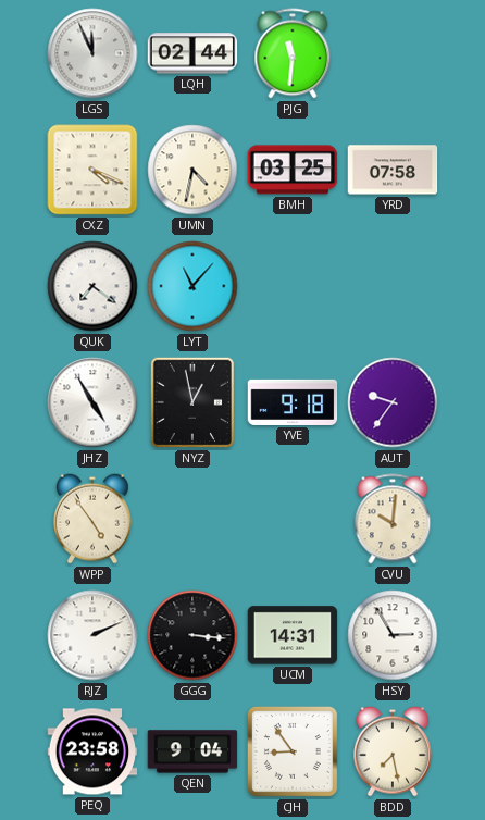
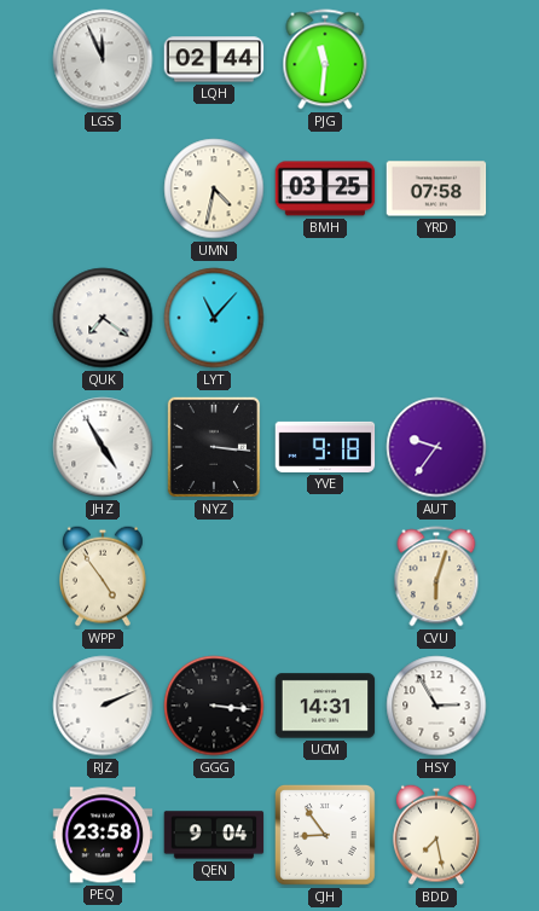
CXZ: 4:19 -> none
NYZ: 12:58 -> 3:16
CVU: 10:01 -> 6:03
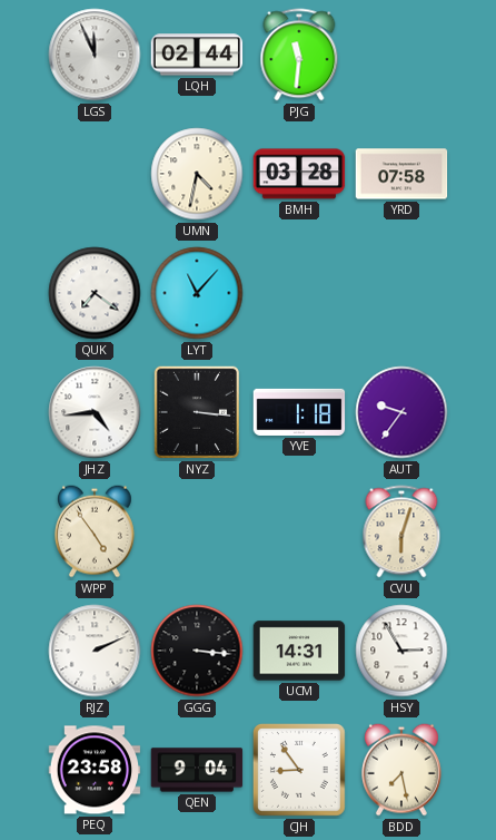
BMH: 03:25 -> 03:28
JHZ: 4:55 -> 4:44
YVE: 9:18 -> 1:18
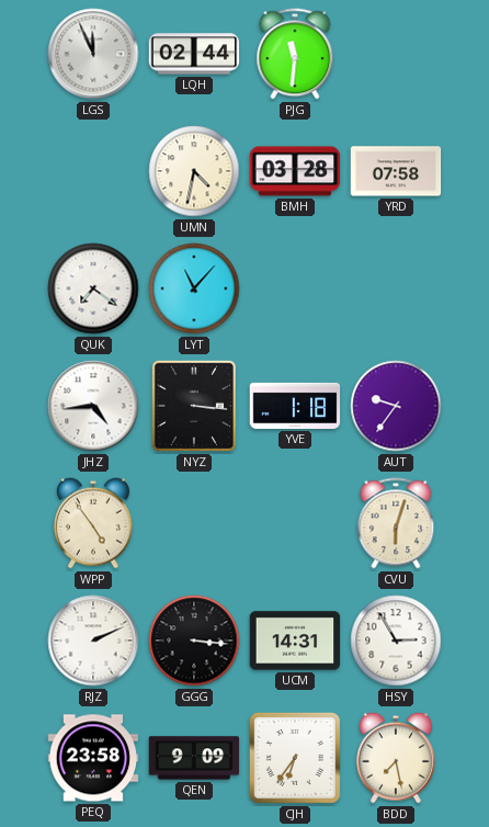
QEN: 9:04 -> 9:09
CJH: 8:54 -> 6:36
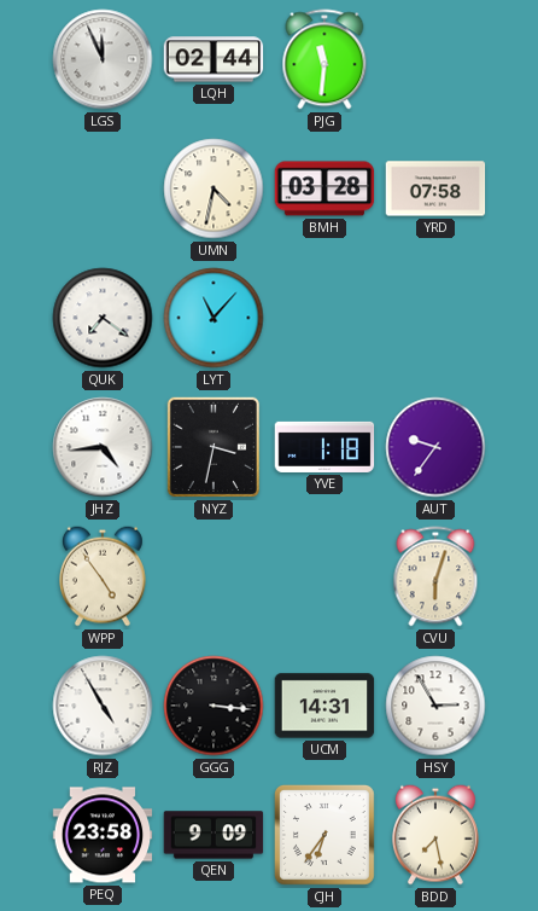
NYZ: 3:16 -> 3:32
RJZ: 2:11 -> 4:55
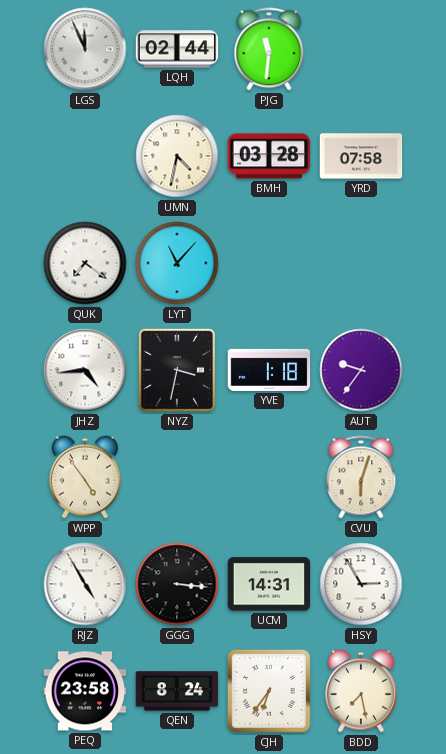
QEN: 9:09 -> 8:24
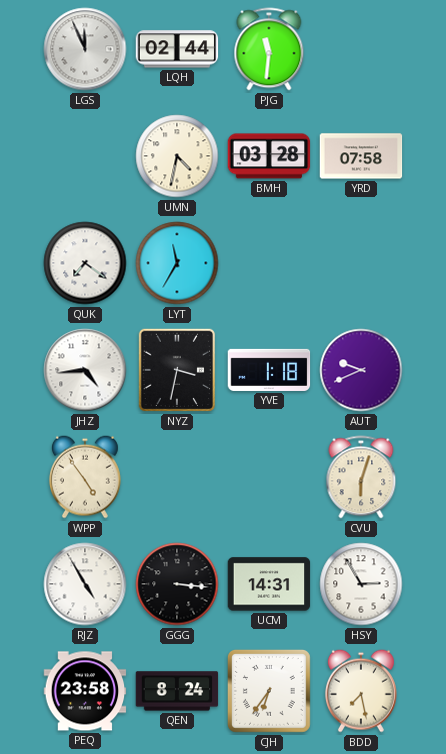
LYT: 11:07 -> 11:35
AUT: 9:36 -> 9:41
